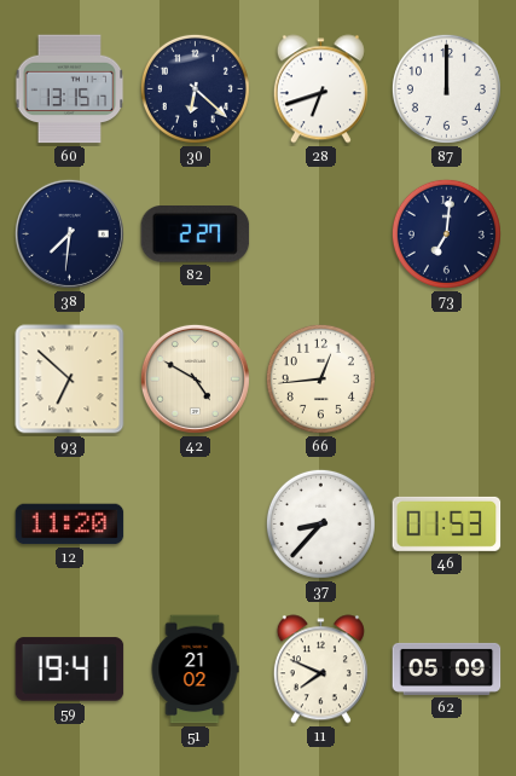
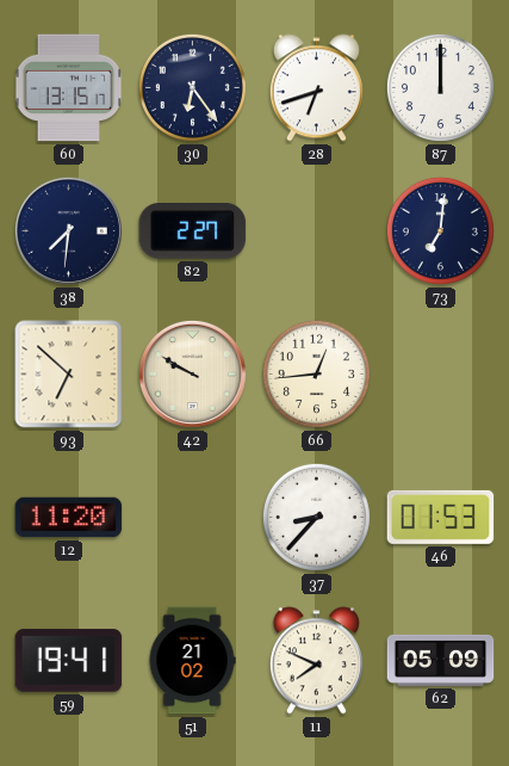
30: 6:22 -> 6:24
42: 4:50 -> 9:50
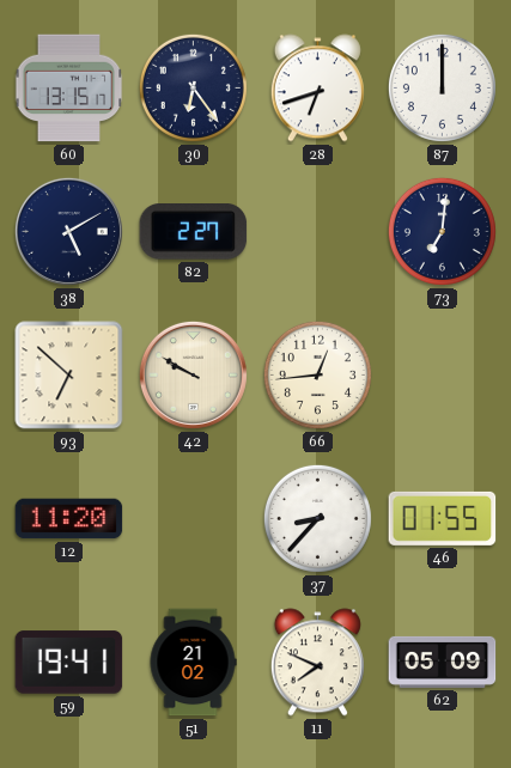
38: 7:31 -> 5:10
46: 01:53 -> 01:55
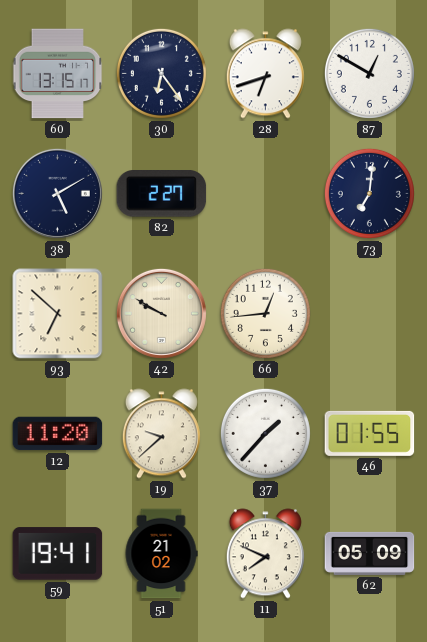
87: 12:00 -> 12:50
19: none -> 9:38
37: 8:37 -> 1:37
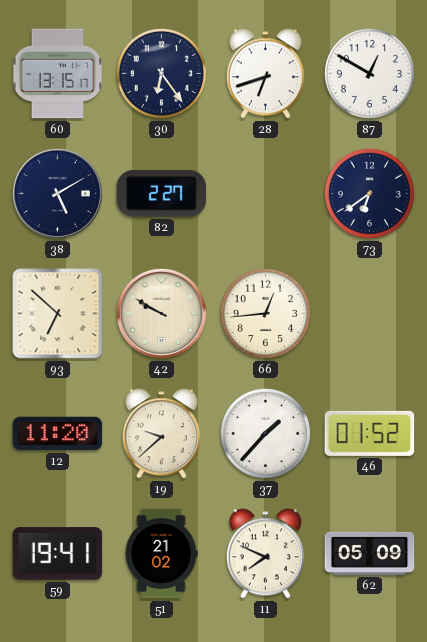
73: 7:01 -> 6:39
46: 01:55 -> 01:52
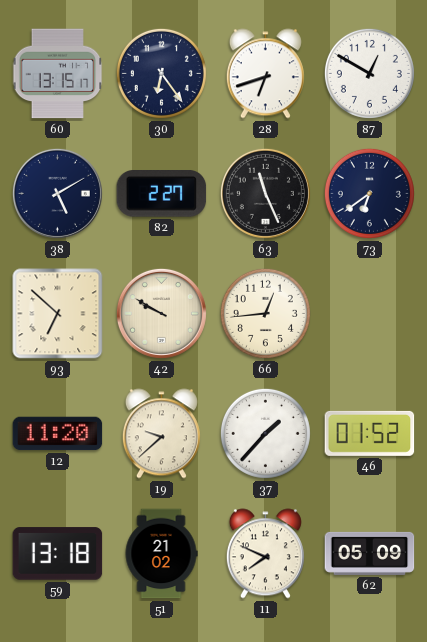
63: none -> 11:26
59: 19:41 -> 13:18
